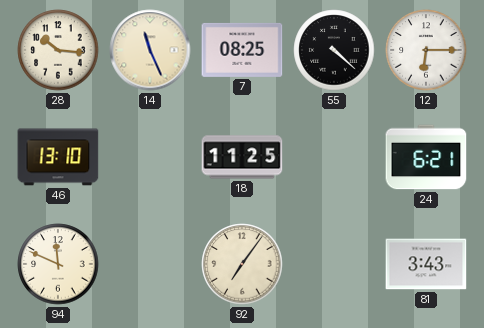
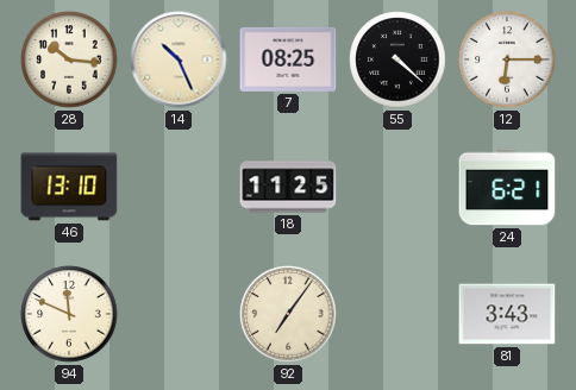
14: 11:26 -> 10:26
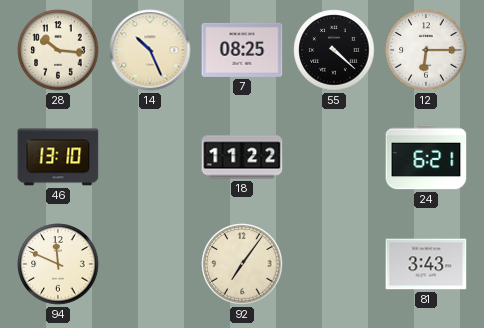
18: 11:25 -> 11:22
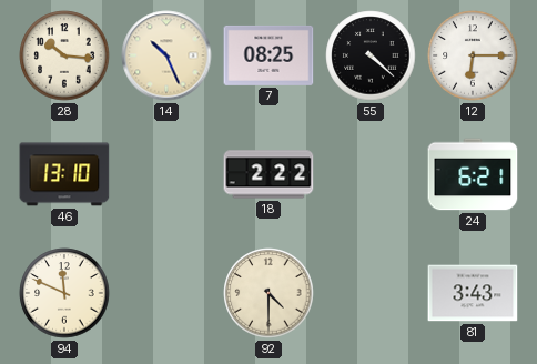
18: 11:22 -> 2:22
92: 7:06 -> 4:30
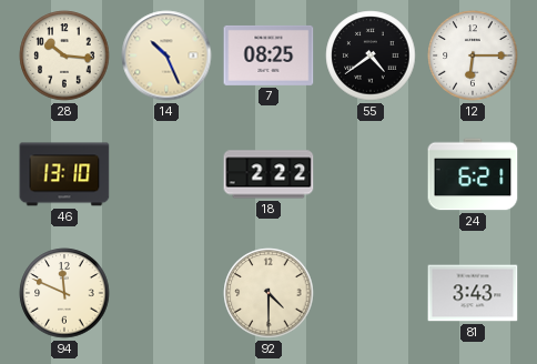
55: 4:22 -> 4:39
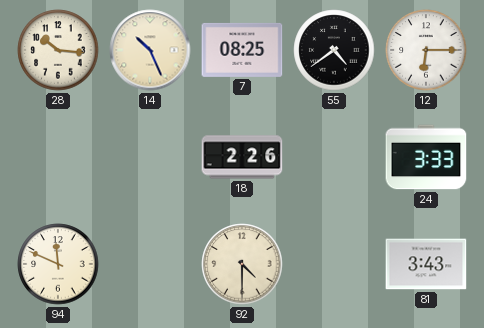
46: 13:10 -> none
18: 2:22 -> 2:26
24: 6:21 -> 3:33
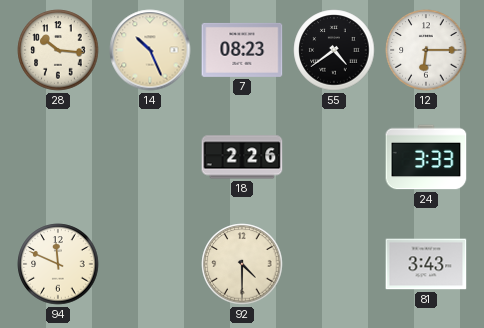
7: 08:25 -> 08:23
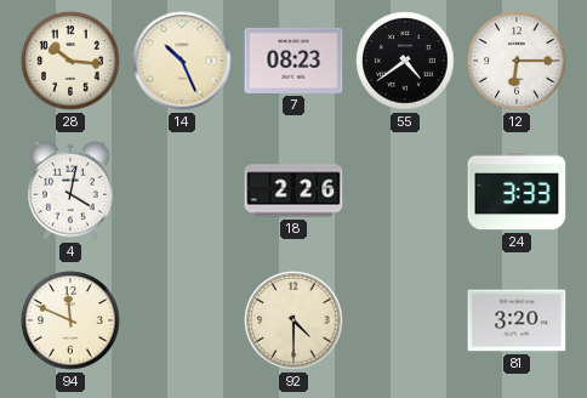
4: none -> 4:02
81: 3:43 -> 3:20
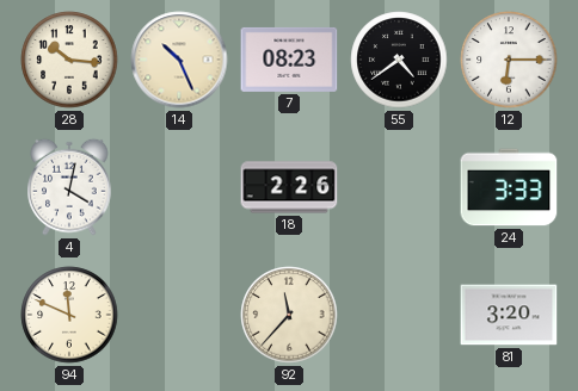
92: 4:30 -> 11:37
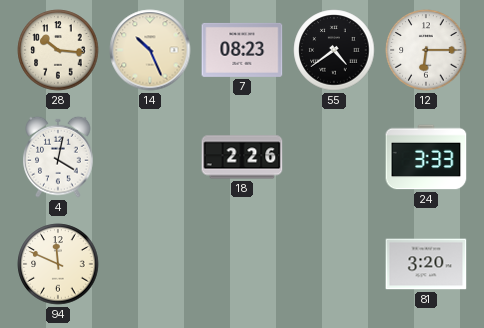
92: 11:37 -> none
